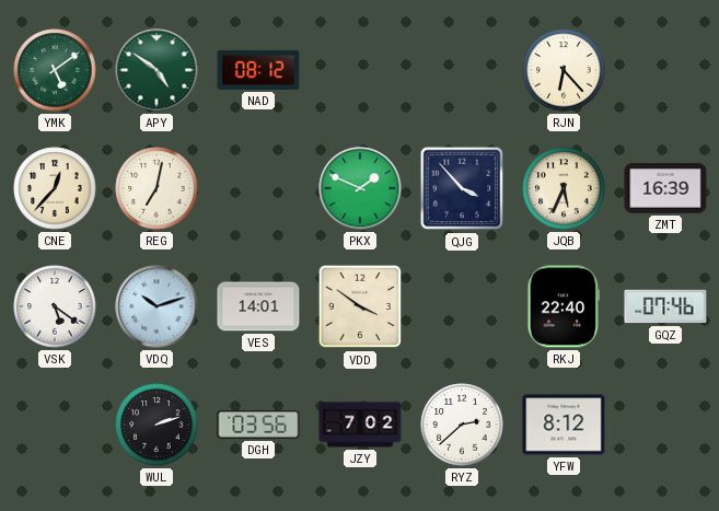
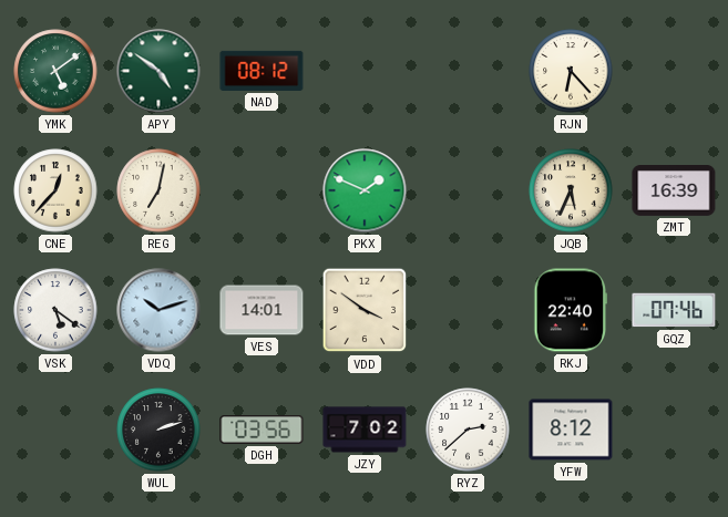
QJG: 3:53 -> none
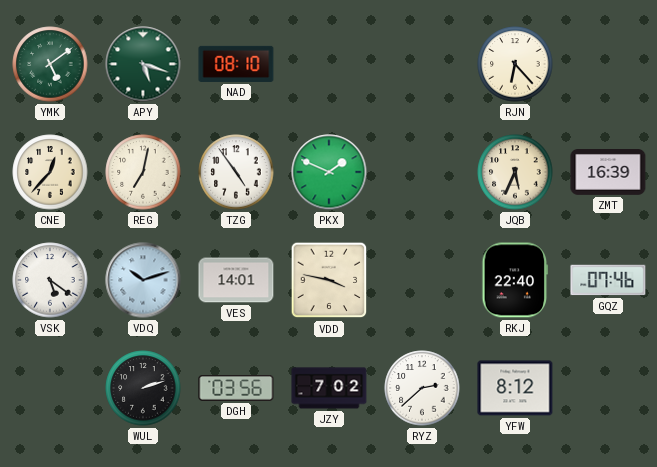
APY: 4:51 -> 5:18
NAD: 08:12 -> 08:10
TZG: none -> 4:54
VDD: 3:51 -> 3:47
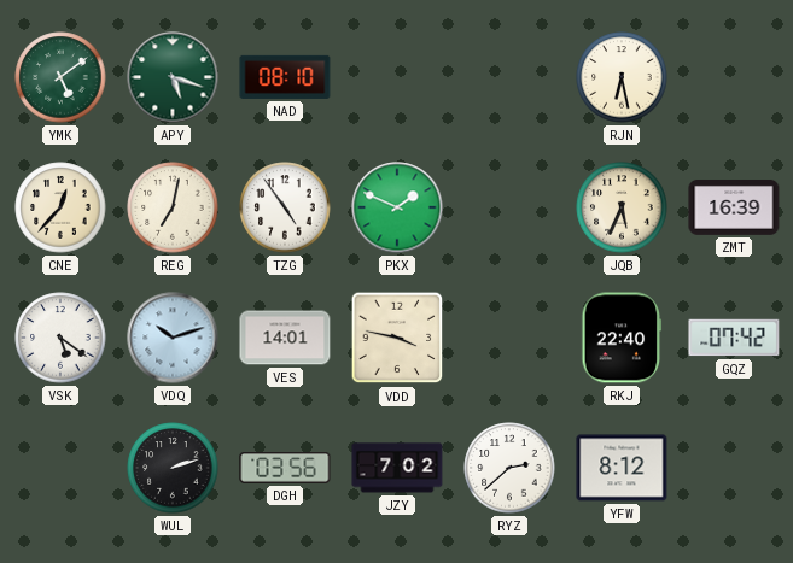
RJN: 6:23 -> 6:28
GQZ: 07:46 -> 07:42
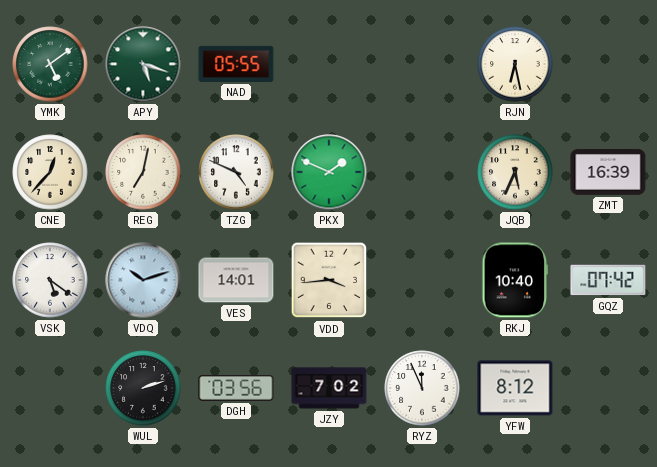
NAD: 08:10 -> 05:55
TZG: 4:54 -> 4:49
VDD: 3:47 -> 3:44
RKJ: 22:40 -> 10:40
RYZ: 2:38 -> 11:56
